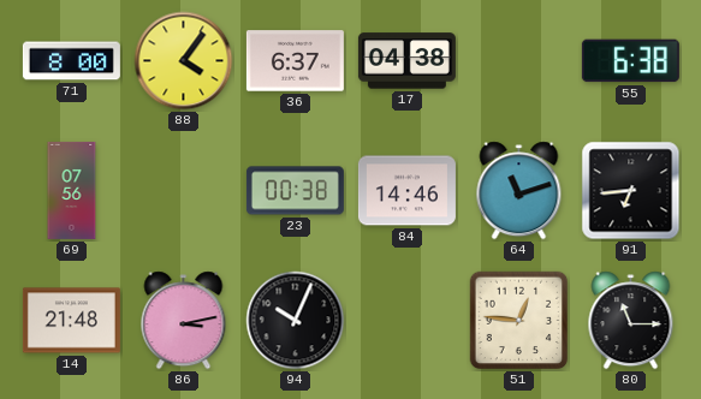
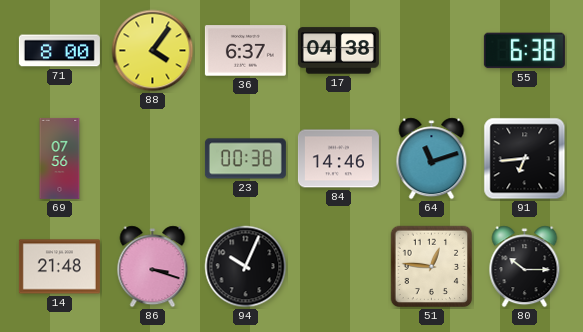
86: 3:13 -> 3:18
80: 11:15 -> 10:15
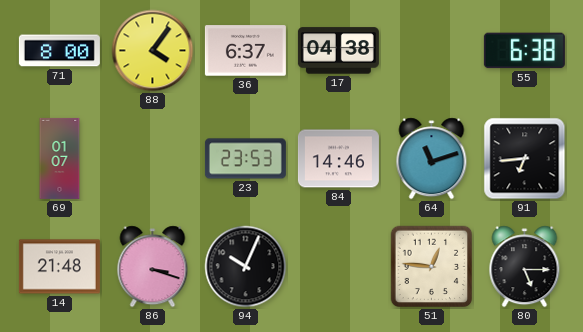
69: 07:56 -> 01:07
23: 00:38 -> 23:53
80: 10:15 -> 5:15
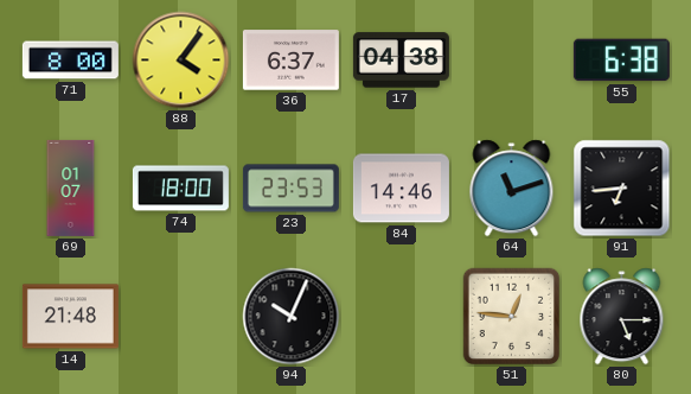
74: none -> 18:00
86: 3:18 -> none
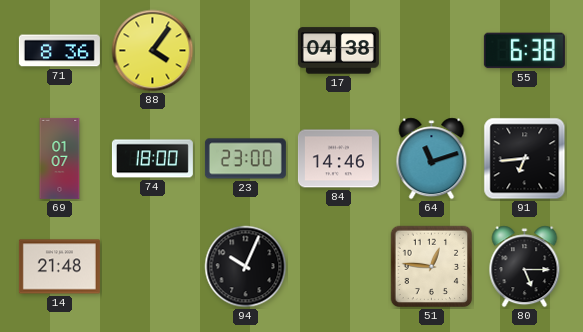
71: 8:00 -> 8:36
36: 6:37 -> none
23: 23:53 -> 23:00
